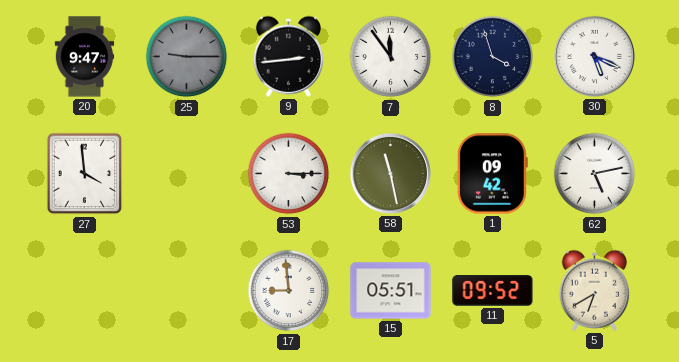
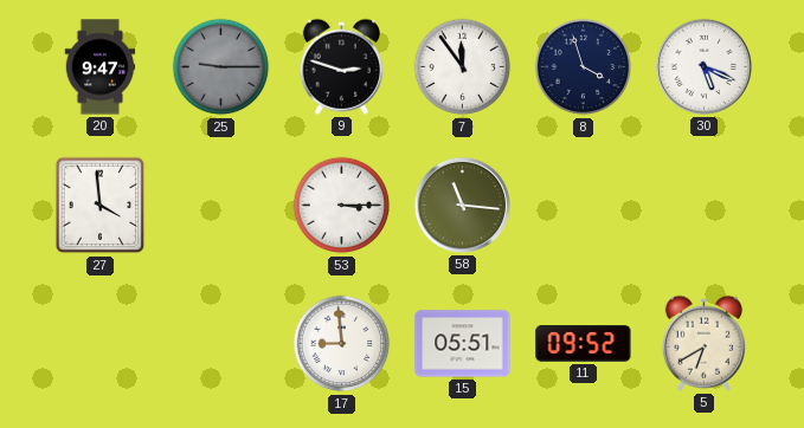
9: 2:44 -> 2:48
58: 11:28 -> 11:16
1: 09:42 -> none
62: 5:13 -> none
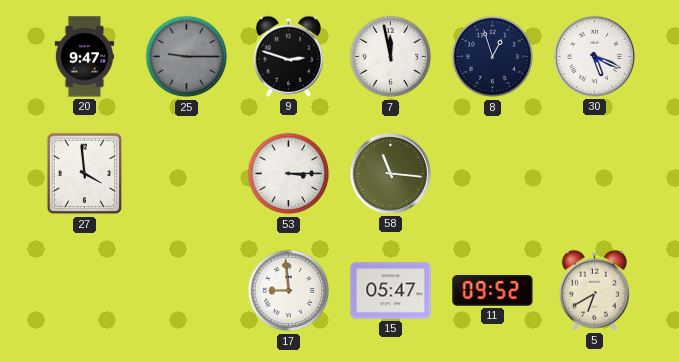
7: 11:54 -> 11:58
8: 3:57 -> 12:57
15: 05:51 -> 05:47
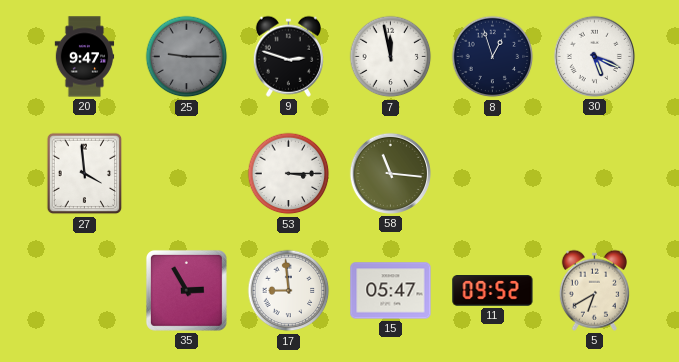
35: none -> 2:55
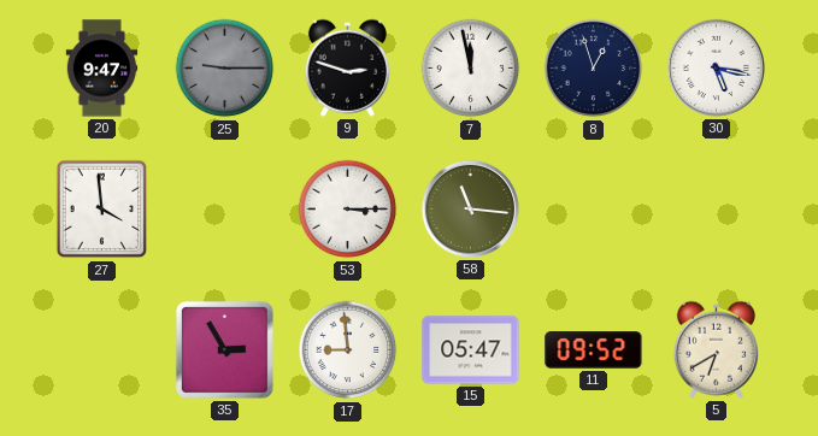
30: 5:19 -> 5:17
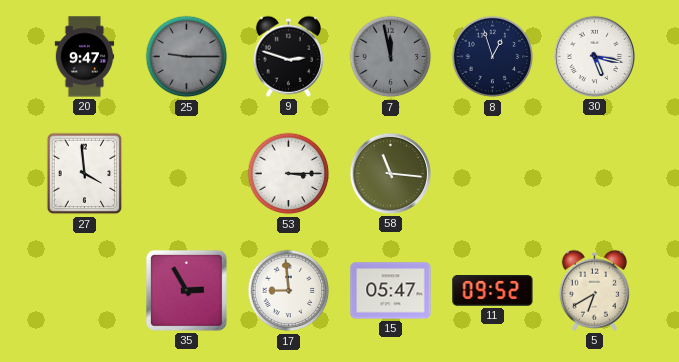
7 dial: white -> grey
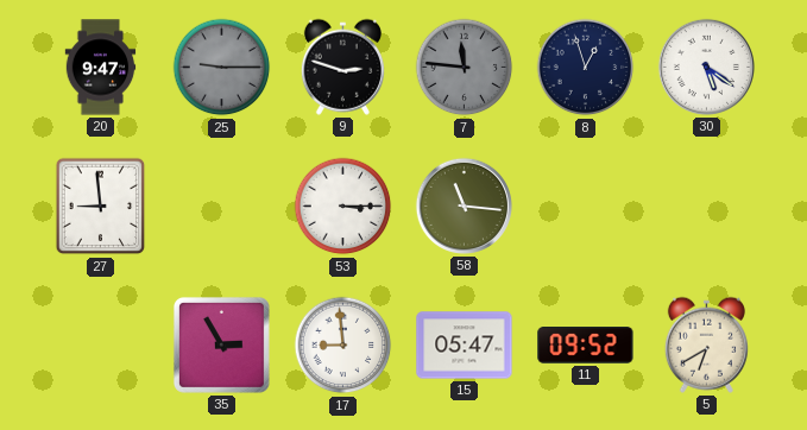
7: 11:58 -> 11:46
30: 5:17 -> 5:21
27: 3:59 -> 8:59
